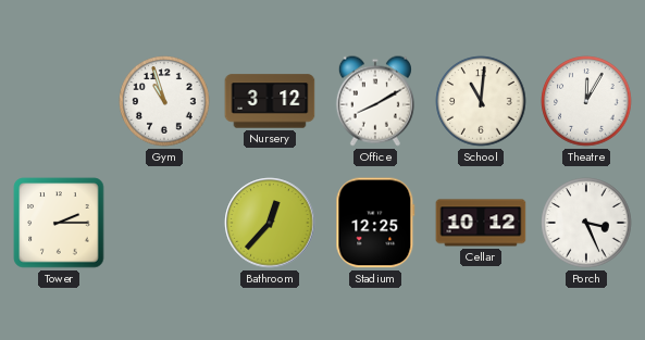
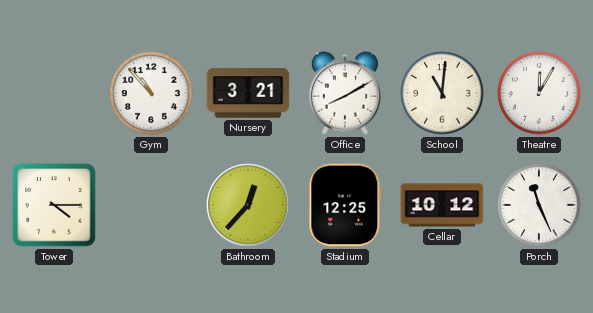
Gym: 10:57 -> 10:53
Nursery: 3:12 -> 3:21
Tower: 2:15 -> 4:15
Porch: 3:26 -> 11:26
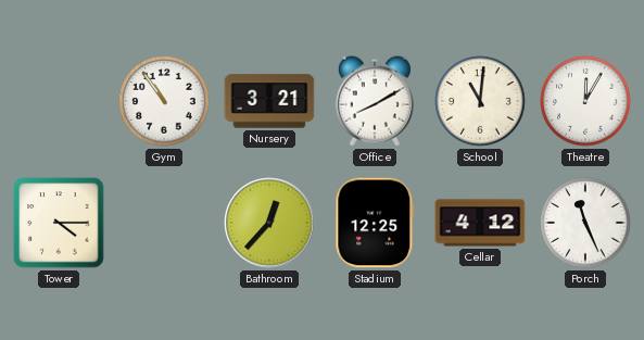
Gym: 10:53 -> 10:54
Cellar: 10:12 -> 4:12
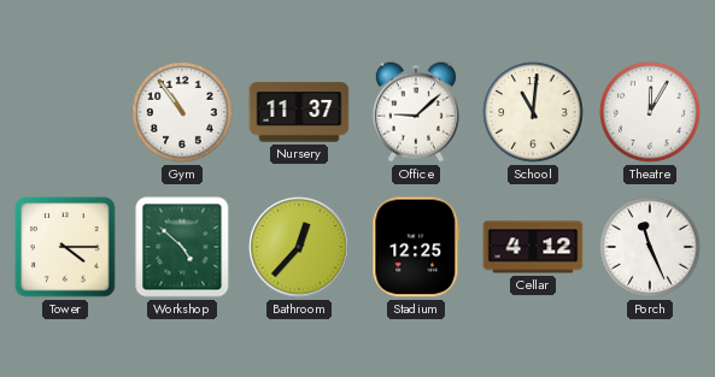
Nursery: 3:21 -> 11:37
Office: 8:10 -> 9:08
Workshop: none -> 4:52
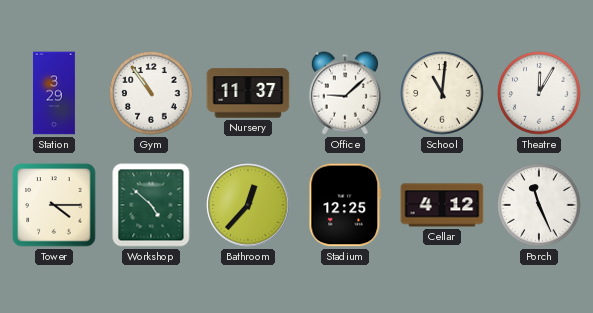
Station: none -> 3:29
